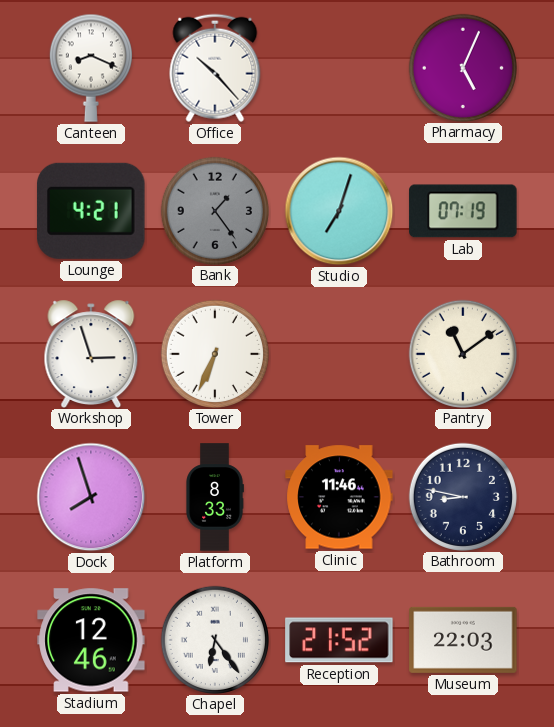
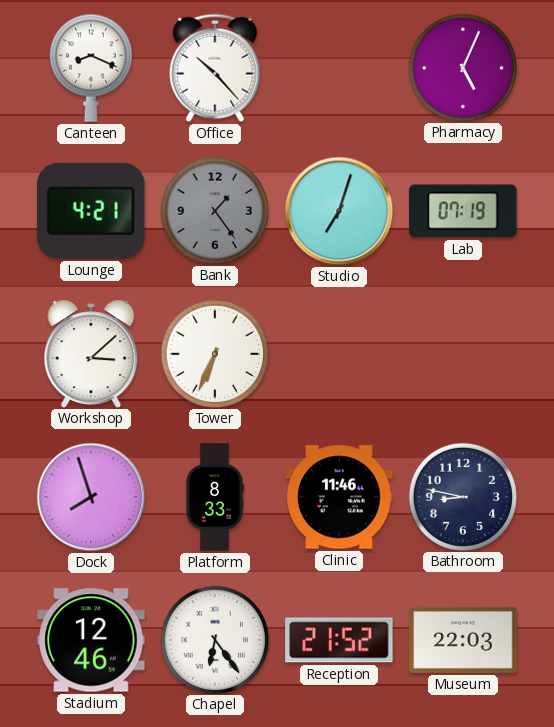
Workshop: 2:57 -> 3:08
Pantry: 11:09 -> none
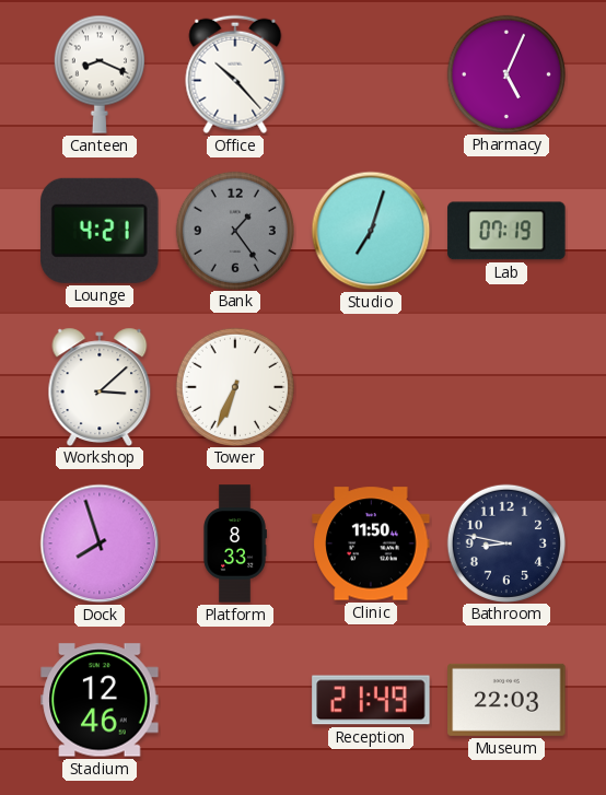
Clinic: 11:46 -> 11:50
Chapel: 6:24 -> none
Reception: 21:52 -> 21:49
